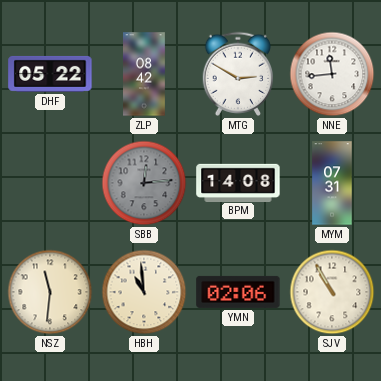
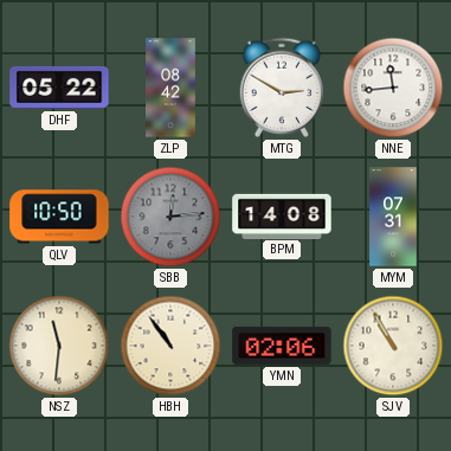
QLV: none -> 10:50
HBH: 10:59 -> 10:54
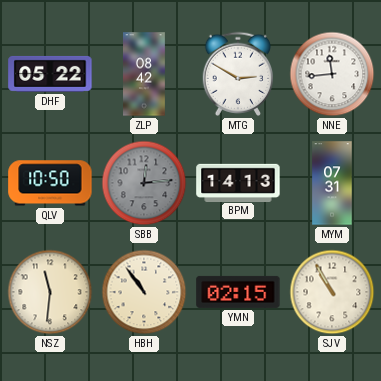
BPM: 14:08 -> 14:13
YMN: 02:06 -> 02:15
